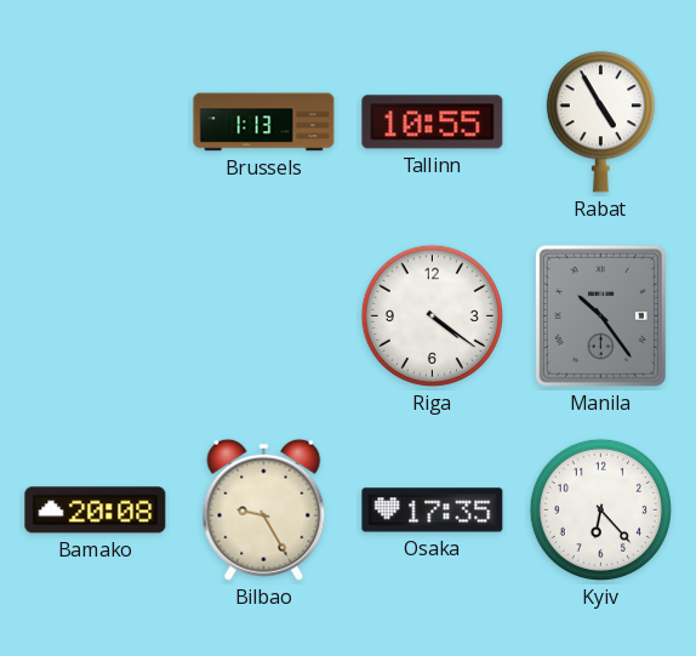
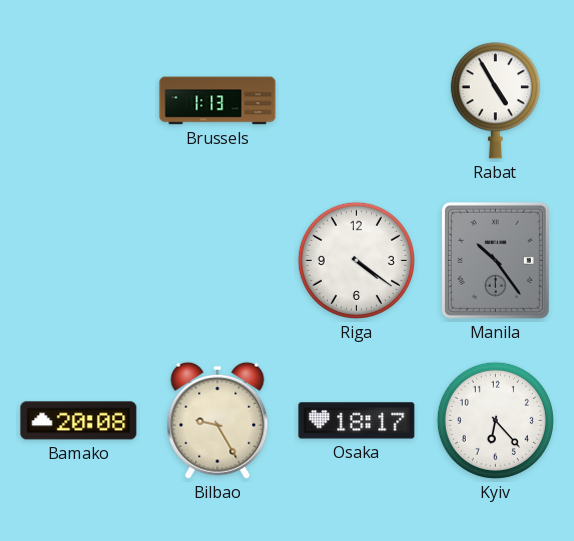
Tallinn: 10:55 -> none
Osaka: 17:35 -> 18:17
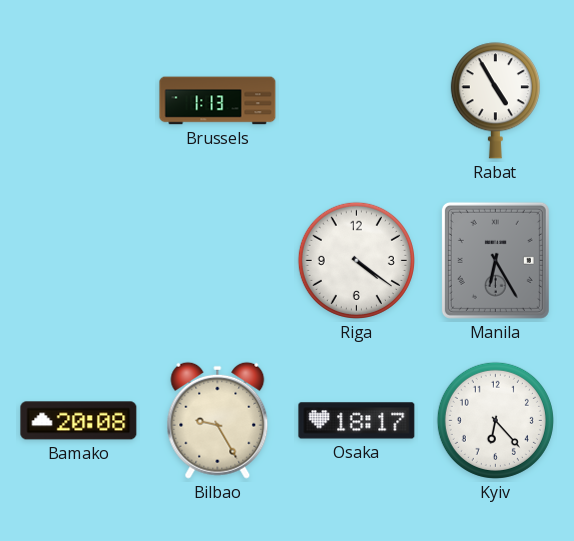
Manila: 10:24 -> 6:25
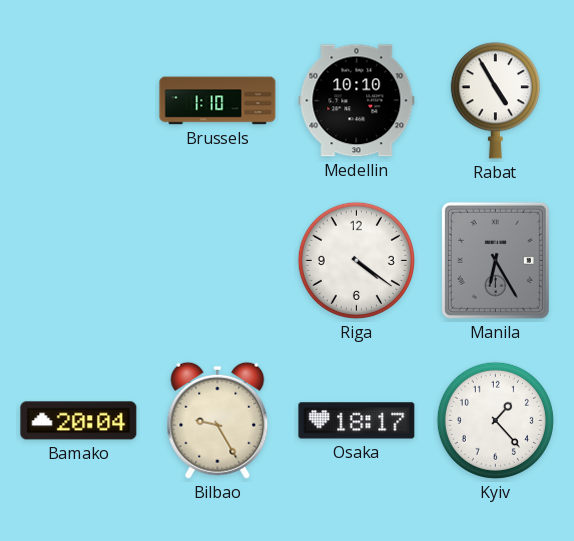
Brussels: 1:13 -> 1:10
Medellin: none -> 10:10
Bamako: 20:08 -> 20:04
Kyiv: 6:23 -> 1:23
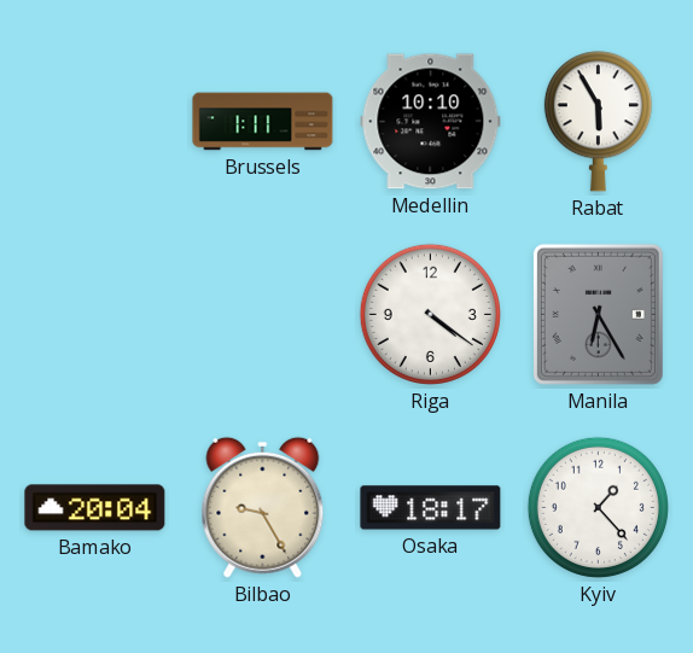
Brussels: 1:10 -> 1:11
Rabat: 4:55 -> 5:55
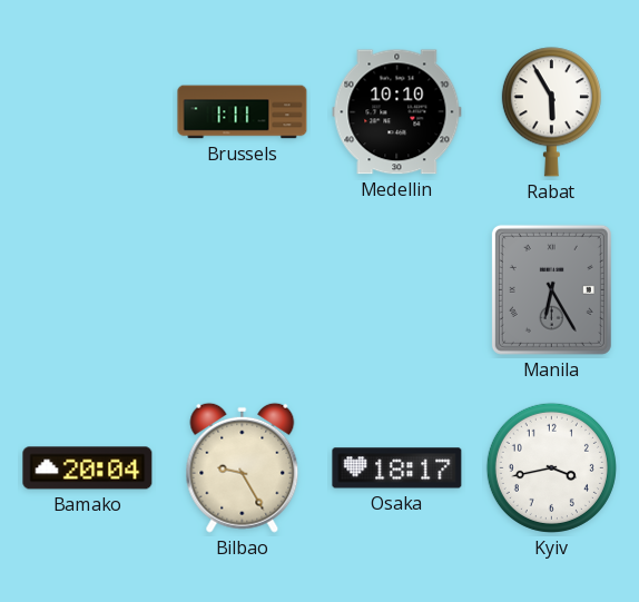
Riga: 4:21 -> none
Kyiv: 1:23 -> 3:43
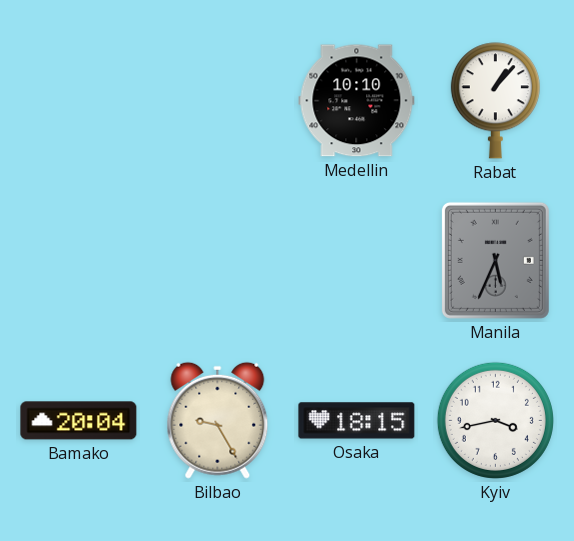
Brussels: 1:11 -> none
Rabat: 5:55 -> 1:07
Manila: 6:25 -> 5:34
Osaka: 18:17 -> 18:15
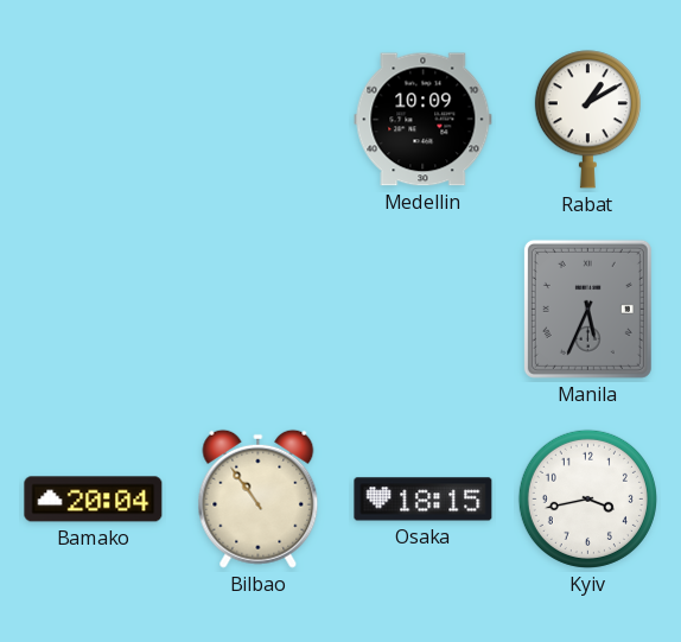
Medellin: 10:10 -> 10:09
Rabat: 1:07 -> 1:10
Bilbao: 9:25 -> 10:54
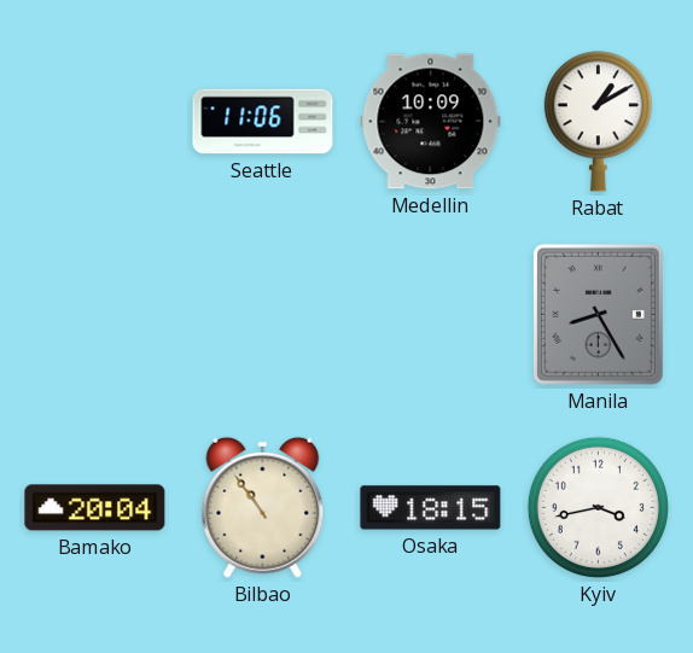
Seattle: none -> 11:06
Manila: 5:34 -> 8:25
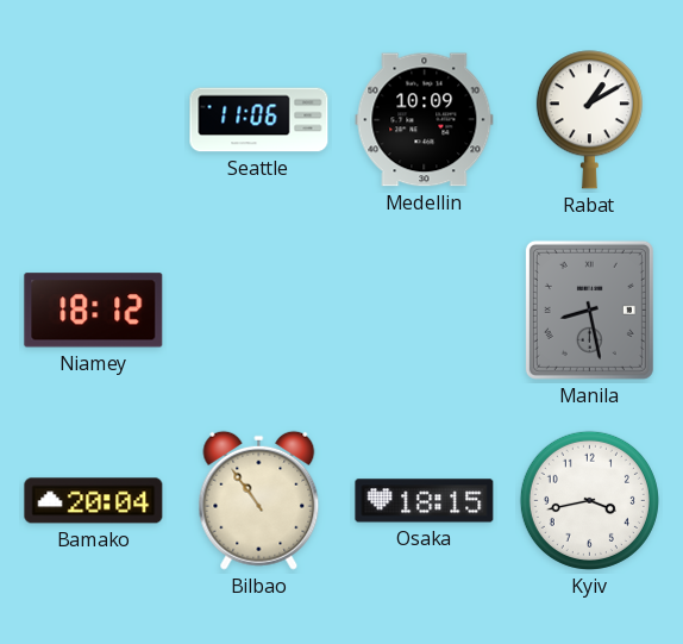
Niamey: none -> 18:12
Manila: 8:25 -> 8:28
